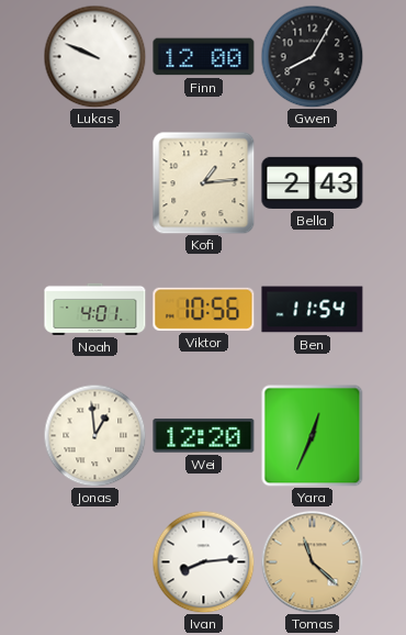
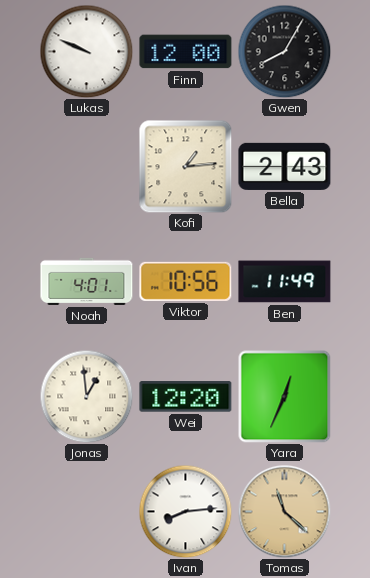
Ben: 11:54 -> 11:49
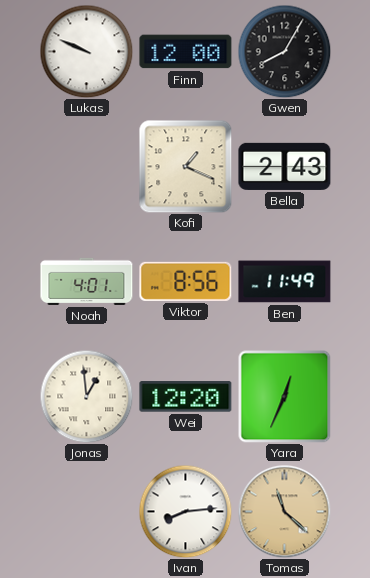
Kofi: 1:14 -> 1:19
Viktor: 10:56 -> 8:56
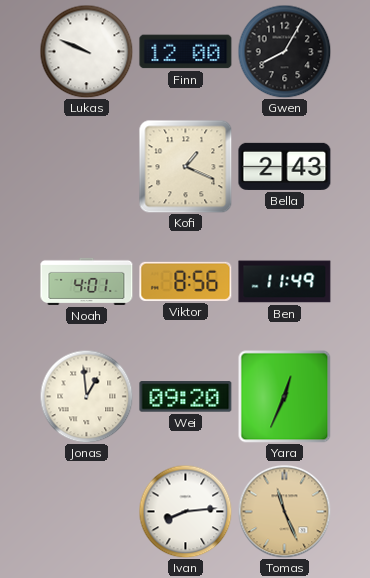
Wei: 12:20 -> 09:20
Tomas: 11:22 -> 11:26
